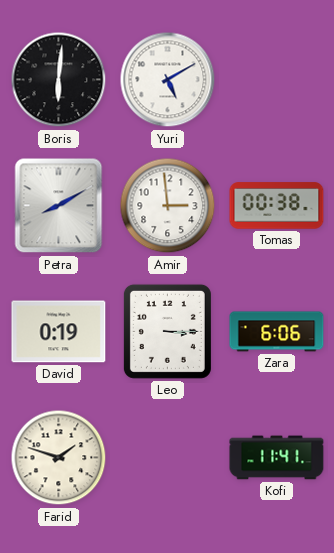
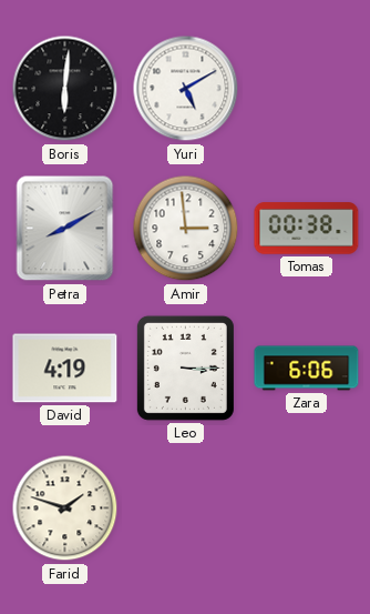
David: 0:19 -> 4:19
Kofi: 11:41 -> none
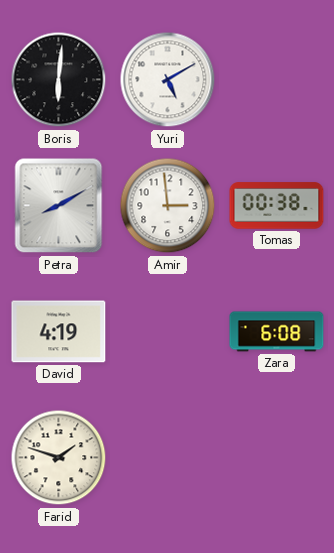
Leo: 3:15 -> none
Zara: 6:06 -> 6:08
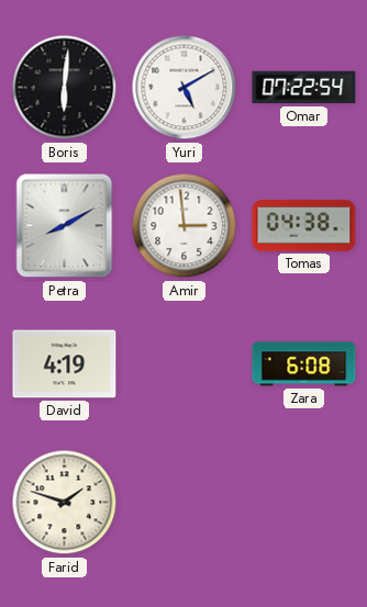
Omar: none -> 07:22
Tomas: 00:38 -> 04:38
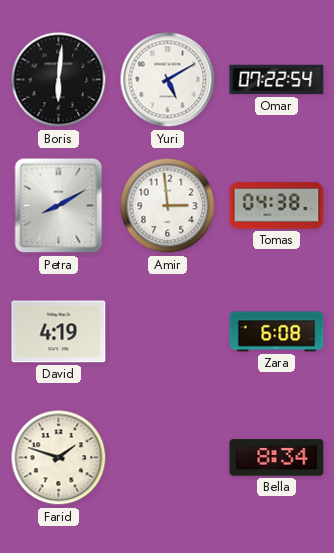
Bella: none -> 8:34
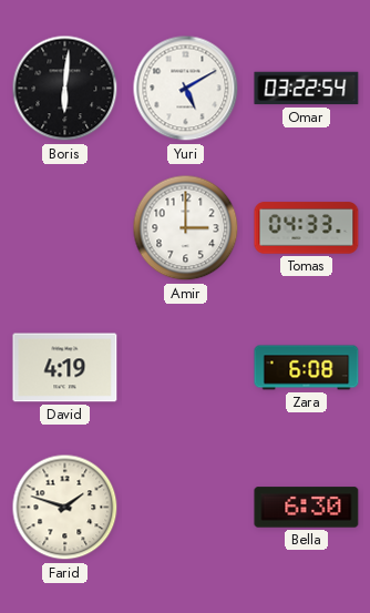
Omar: 07:22 -> 03:22
Petra: 8:10 -> none
Amir: 2:59 -> 3:00
Tomas: 04:38 -> 04:33
Bella: 8:34 -> 6:30
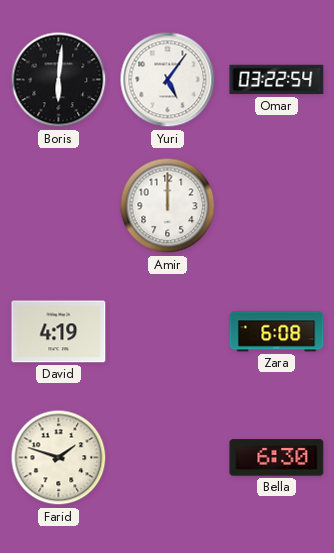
Yuri: 5:10 -> 5:06
Amir: 3:00 -> 12:00
Tomas: 04:33 -> none
